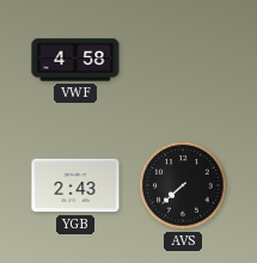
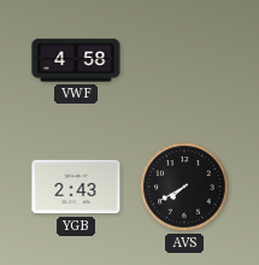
AVS: 7:38 -> 7:40
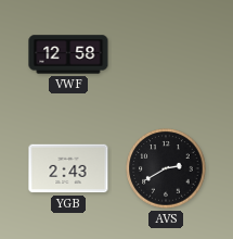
VWF: 4:58 -> 12:58
AVS: 7:40 -> 2:40
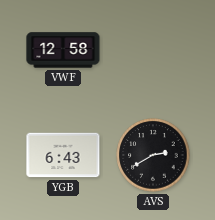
YGB: 2:43 -> 6:43
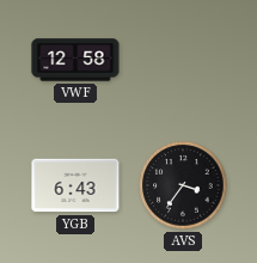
AVS: 2:40 -> 3:36
